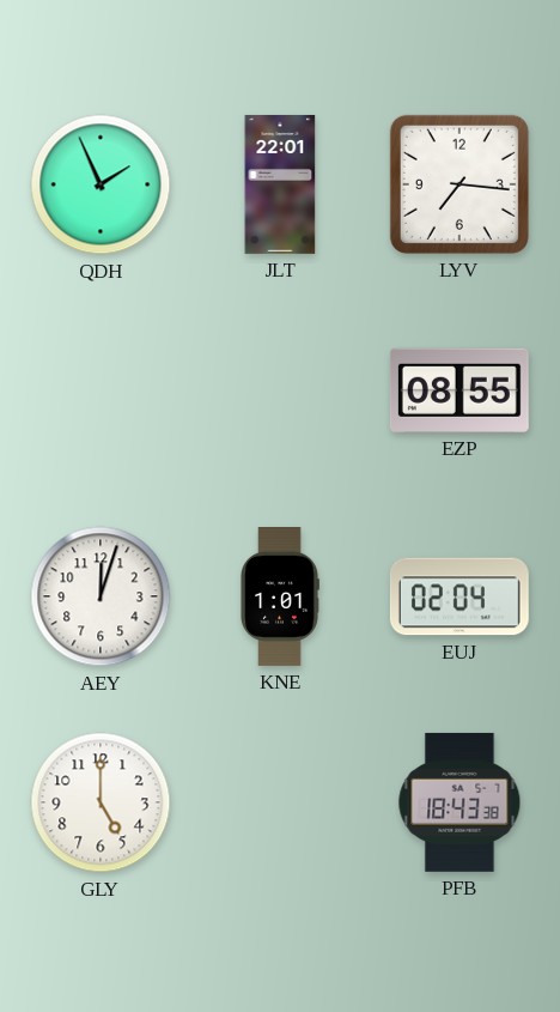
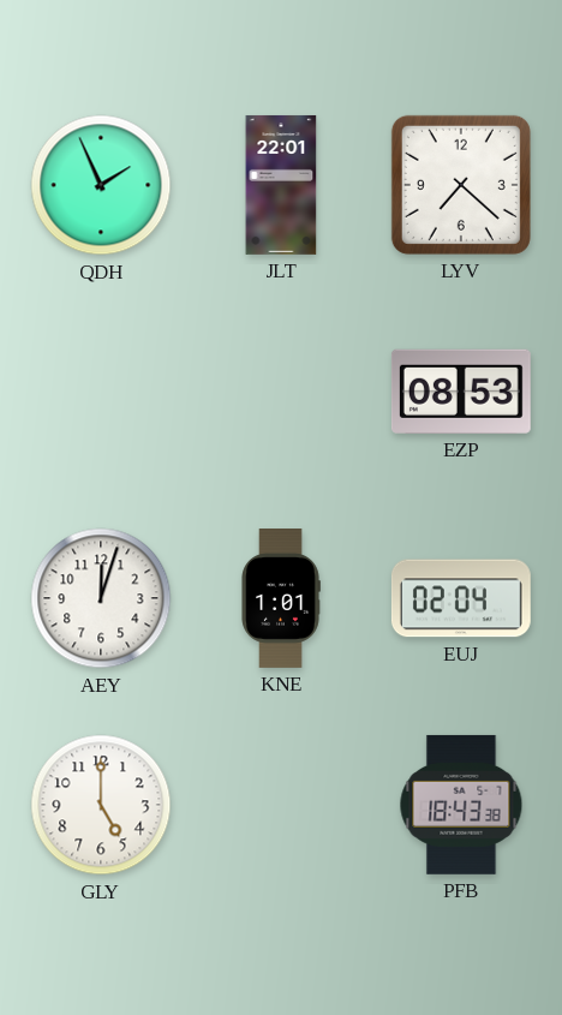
LYV: 7:16 -> 7:22
EZP: 08:55 -> 08:53
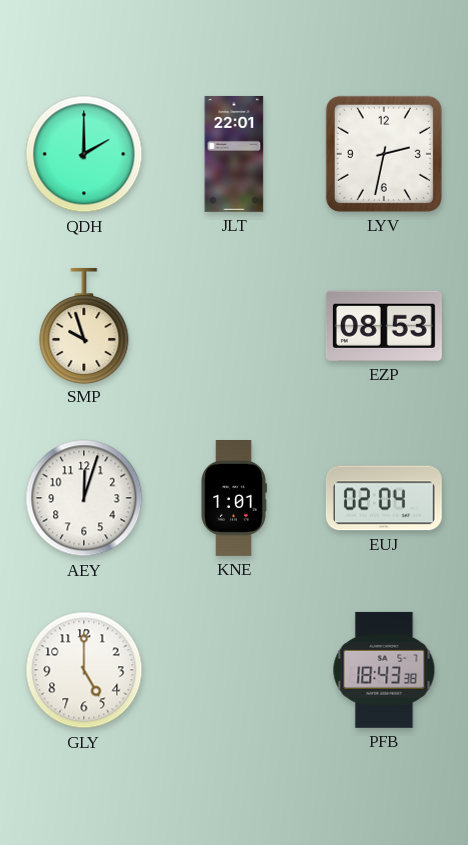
QDH: 1:56 -> 2:00
LYV: 7:22 -> 2:32
SMP: none -> 9:57
